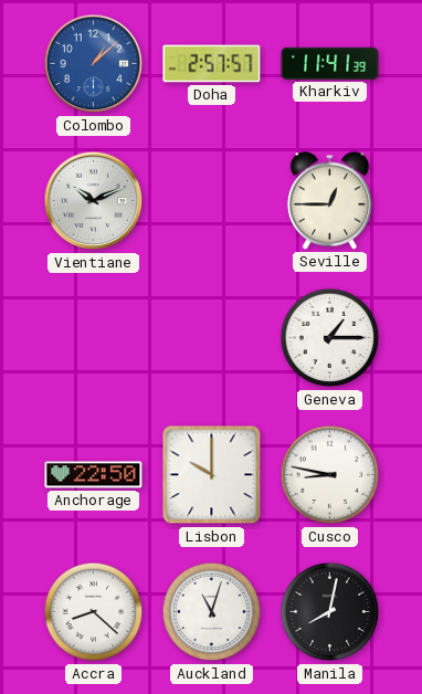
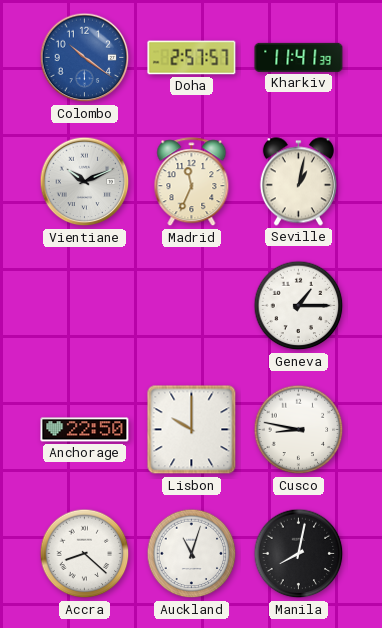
Colombo: 1:08 -> 10:21
Madrid: none -> 11:34
Seville: 12:45 -> 1:02
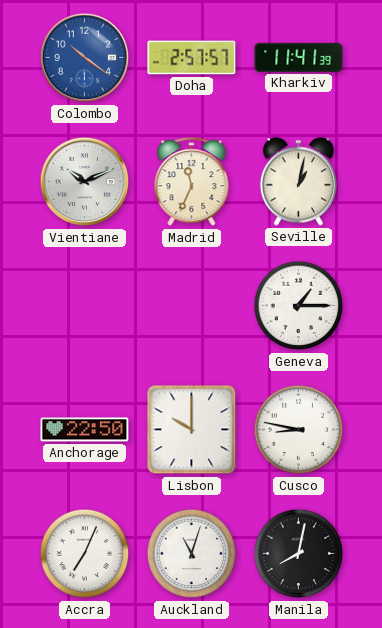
Accra: 8:22 -> 7:04
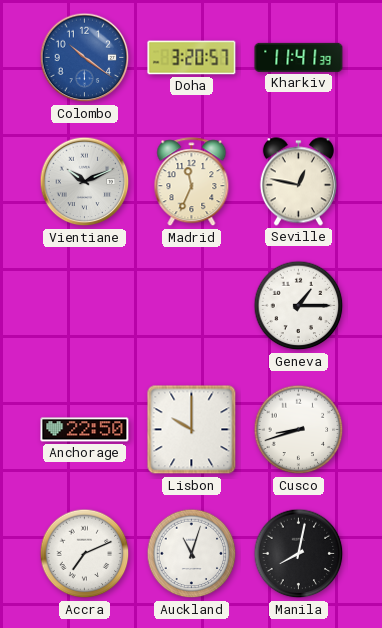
Doha: 2:57 -> 3:20
Seville: 1:02 -> 12:47
Cusco: 8:47 -> 8:42
Accra: 7:04 -> 7:11
